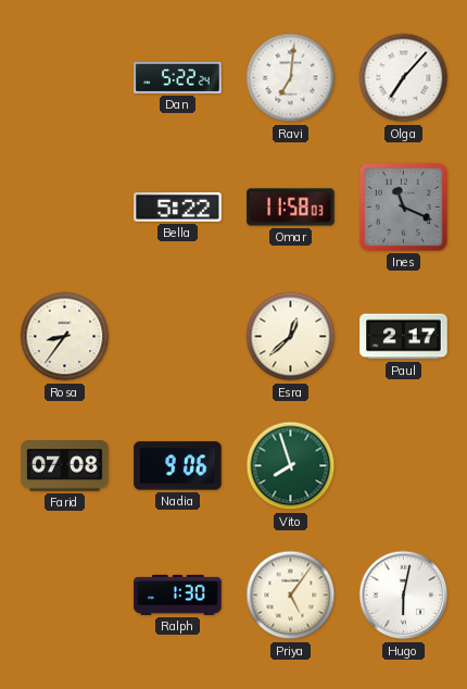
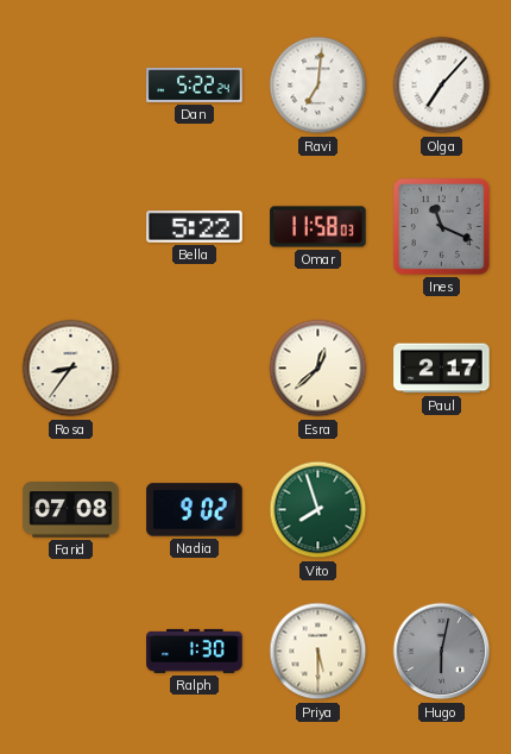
Nadia: 9:06 -> 9:02
Priya: 5:06 -> 5:30
Hugo dial: white -> grey
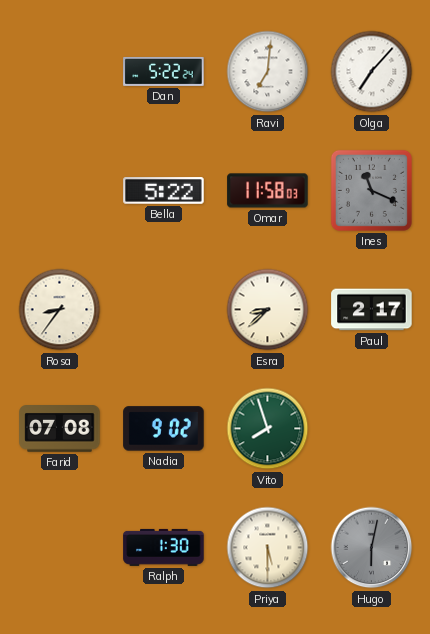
Esra: 12:38 -> 8:38
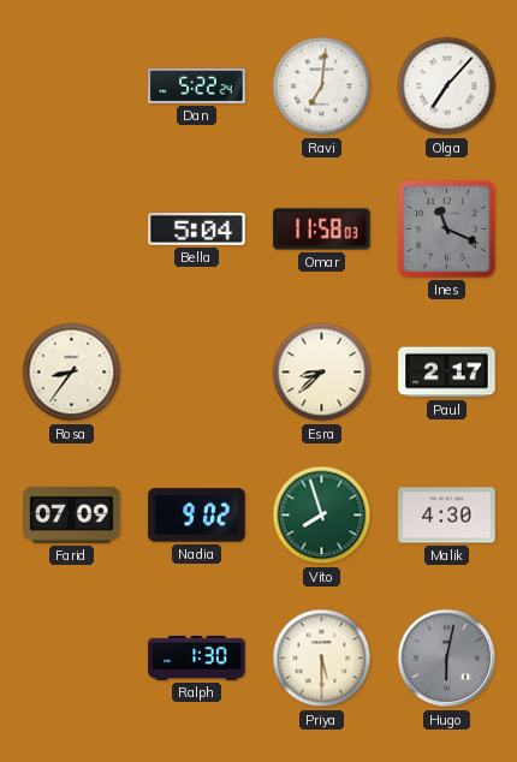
Bella: 5:22 -> 5:04
Farid: 07:08 -> 07:09
Malik: none -> 4:30
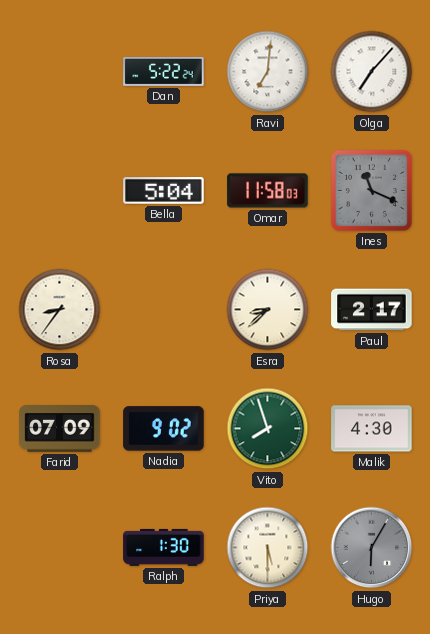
Hugo: 6:02 -> 6:05
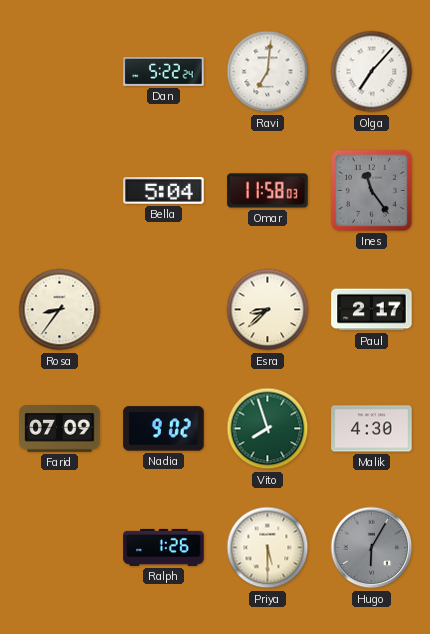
Ines: 11:19 -> 11:24
Ralph: 1:30 -> 1:26
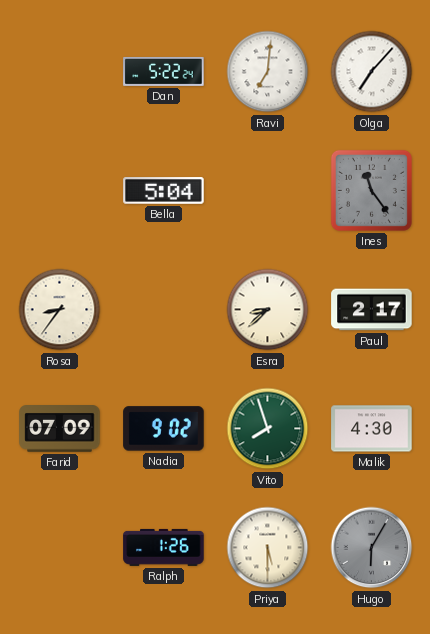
Omar: 11:58 -> none
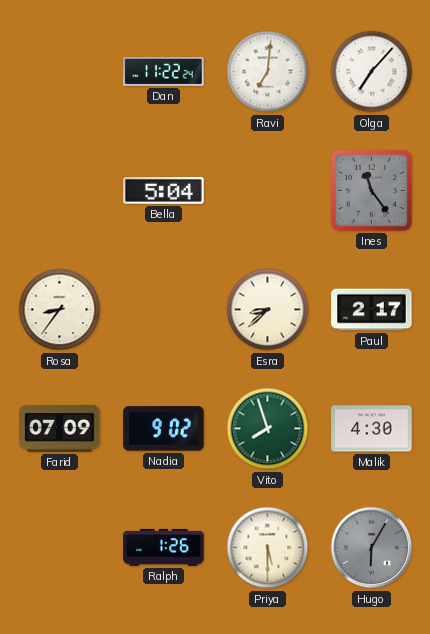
Dan: 5:22 -> 11:22
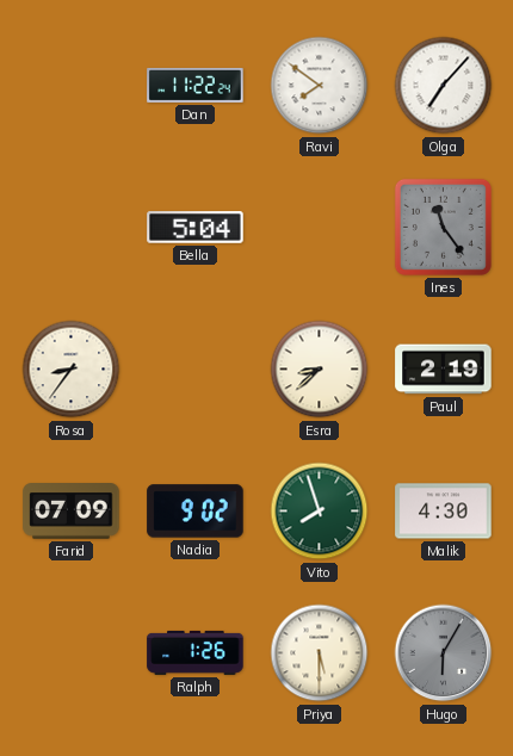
Ravi: 7:01 -> 7:51
Paul: 2:17 -> 2:19
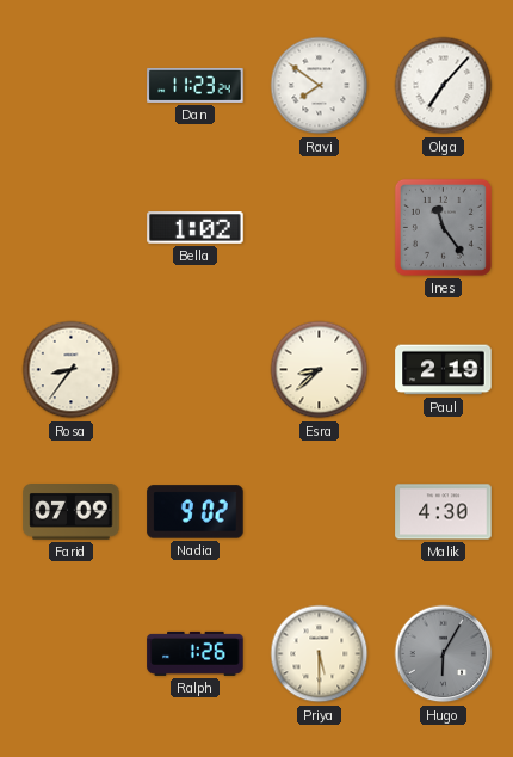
Dan: 11:22 -> 11:23
Bella: 5:04 -> 1:02
Vito: 7:57 -> none
